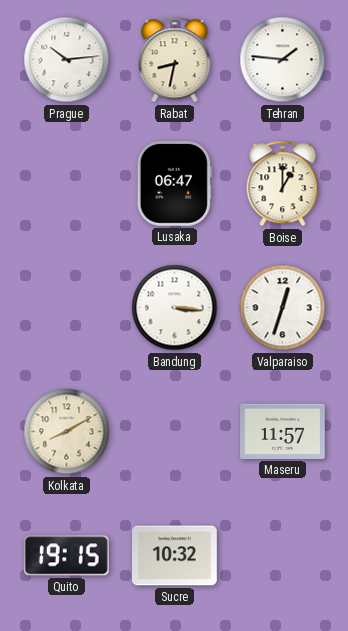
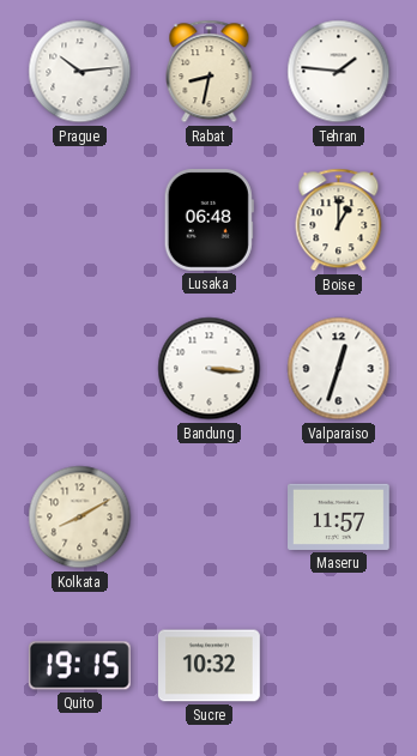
Lusaka: 06:47 -> 06:48
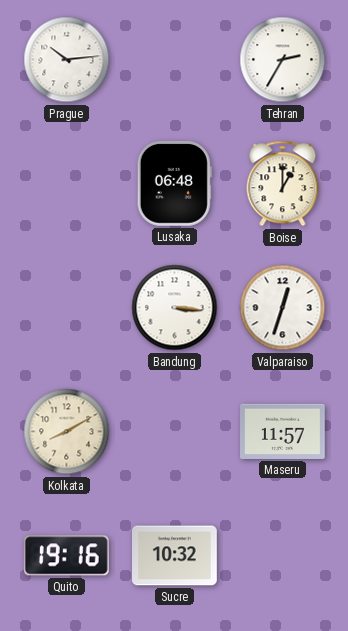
Rabat: 8:32 -> none
Tehran: 1:46 -> 2:35
Quito: 19:15 -> 19:16
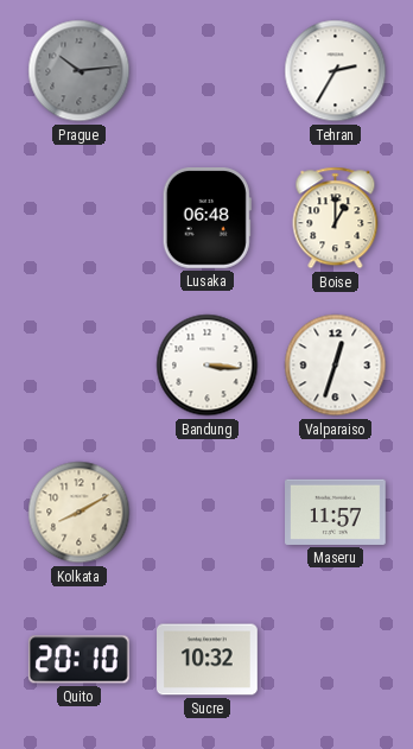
Prague dial: white -> grey
Quito: 19:16 -> 20:10
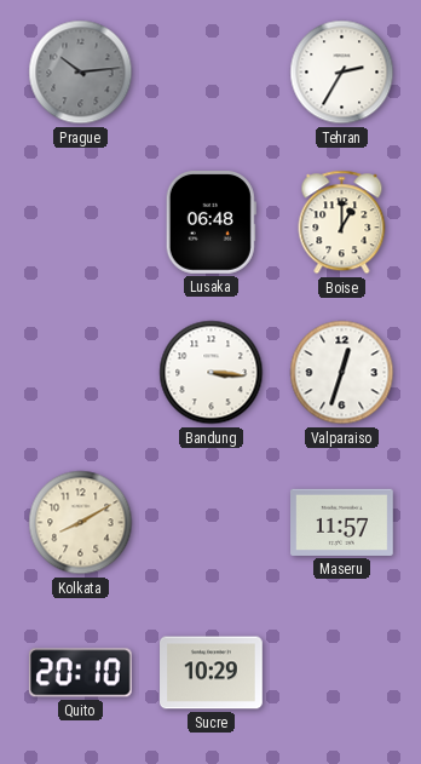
Sucre: 10:32 -> 10:29
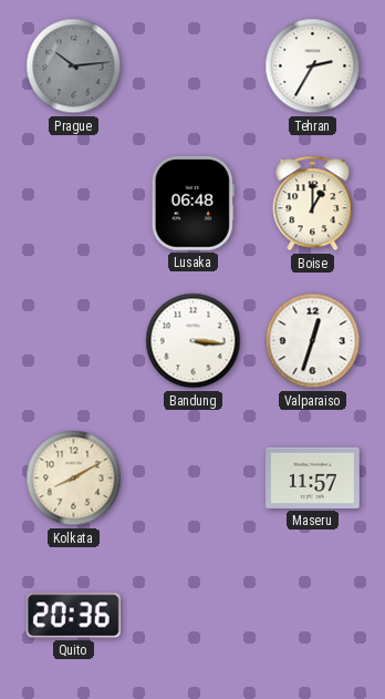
Quito: 20:10 -> 20:36
Sucre: 10:29 -> none
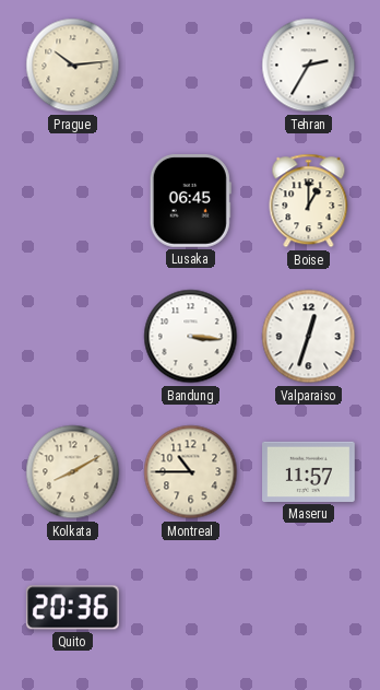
Prague dial: grey -> cream
Lusaka: 06:48 -> 06:45
Montreal: none -> 10:45
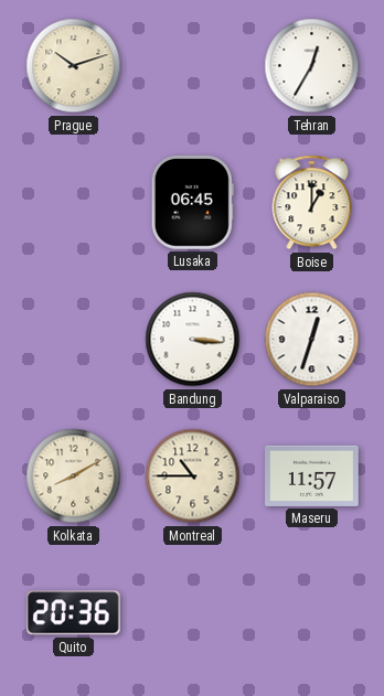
Prague: 10:14 -> 10:12
Tehran: 2:35 -> 12:35
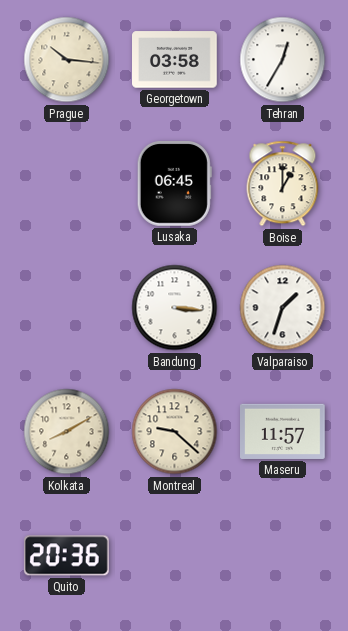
Prague: 10:12 -> 10:16
Georgetown: none -> 03:58
Valparaiso: 12:33 -> 1:33
Montreal: 10:45 -> 9:22
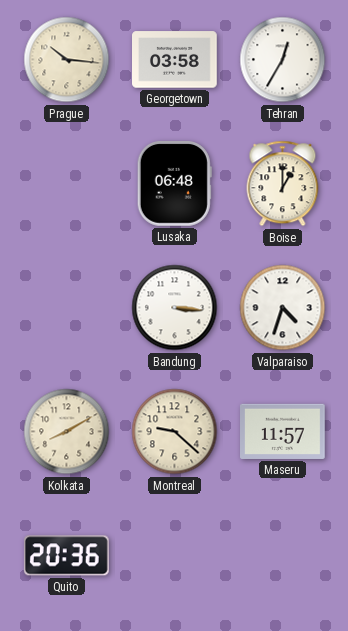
Lusaka: 06:45 -> 06:48
Valparaiso: 1:33 -> 4:33
